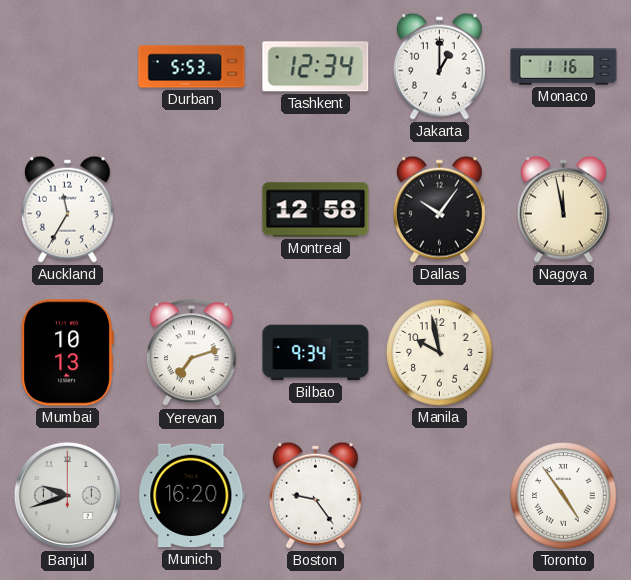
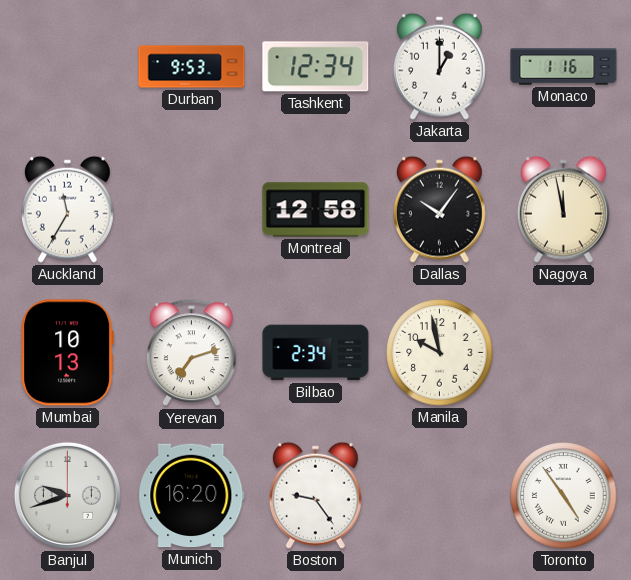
Durban: 5:53 -> 9:53
Bilbao: 9:34 -> 2:34
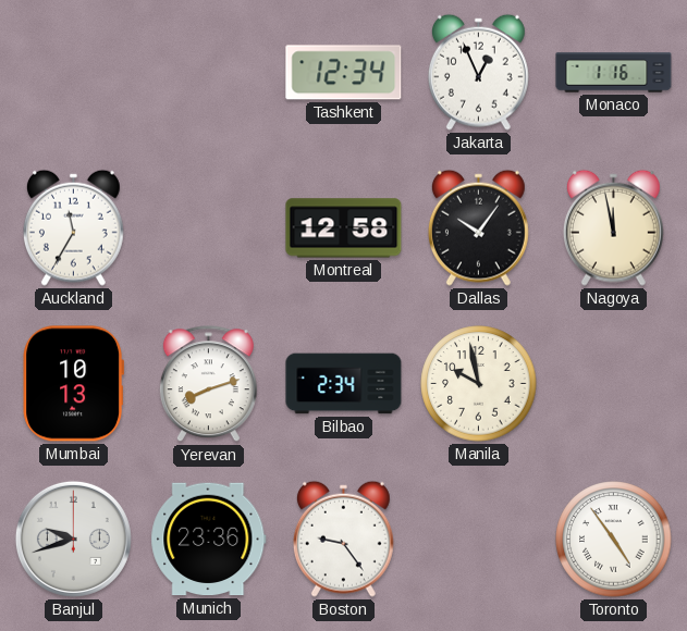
Durban: 9:53 -> none
Jakarta: 1:00 -> 12:56
Yerevan: 7:12 -> 8:12
Munich: 16:20 -> 23:36
